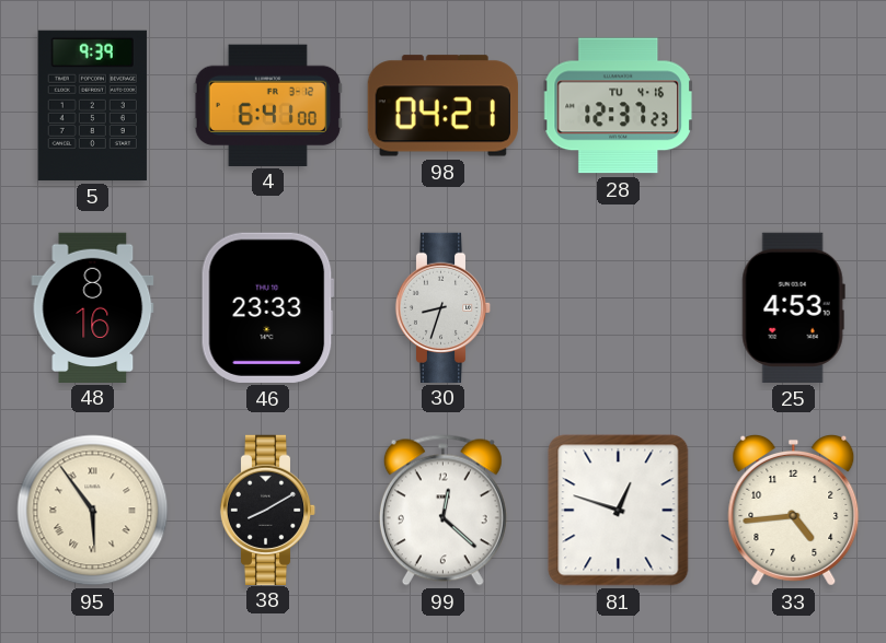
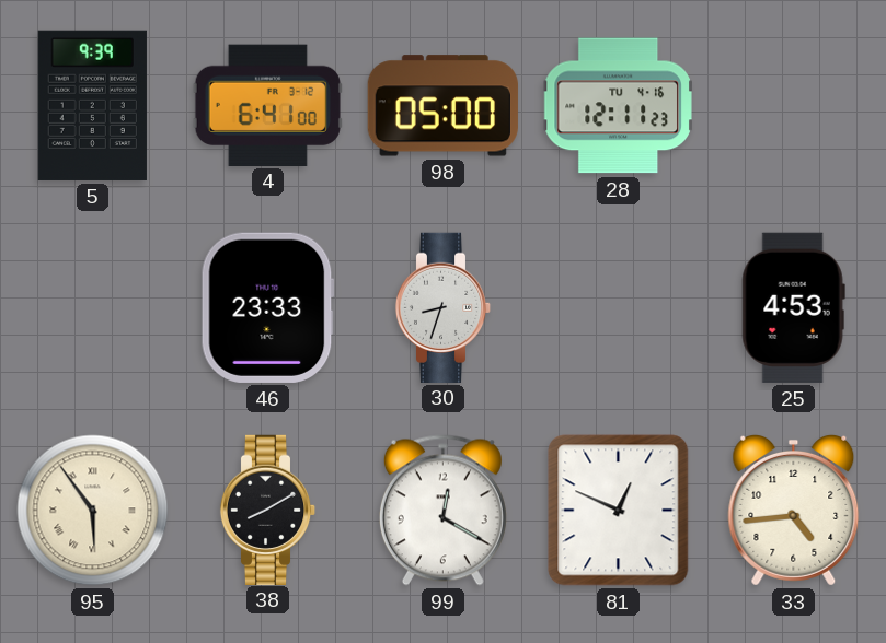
98: 04:21 -> 05:00
28: 12:37 -> 12:11
48: 8:16 -> none
99: 12:22 -> 12:20
81: 12:48 -> 12:49
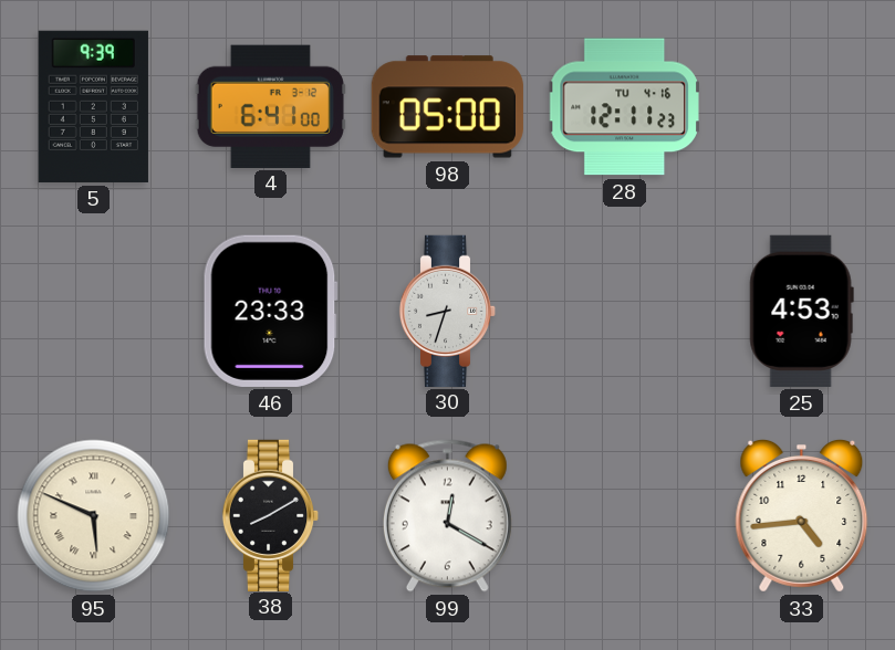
95: 5:54 -> 5:49
81: 12:49 -> none
